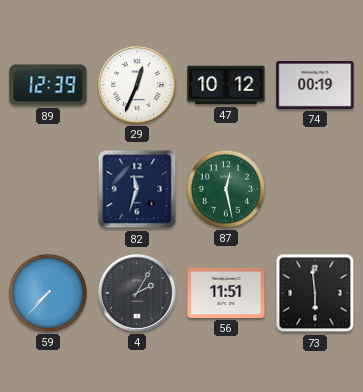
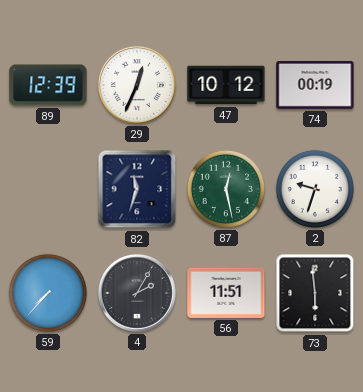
2: none -> 9:33
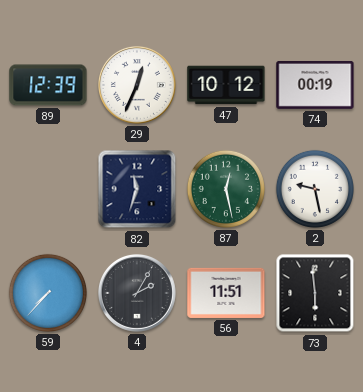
2: 9:33 -> 9:28
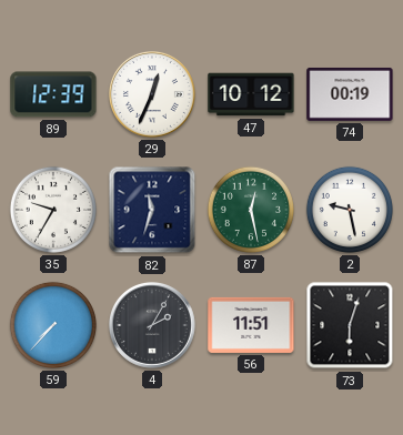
35: none -> 9:35
73: 5:59 -> 6:03
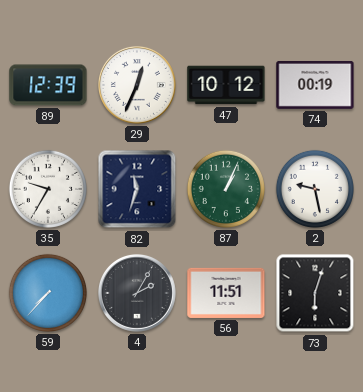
87: 12:28 -> 1:04
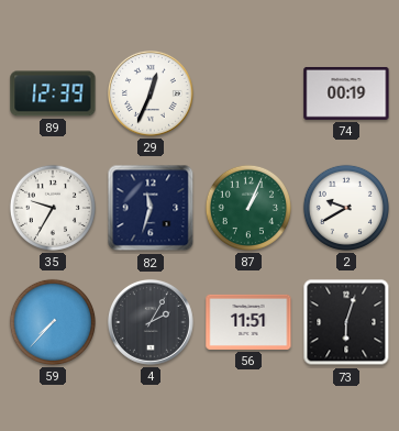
47: 10:12 -> none
2: 9:28 -> 9:40
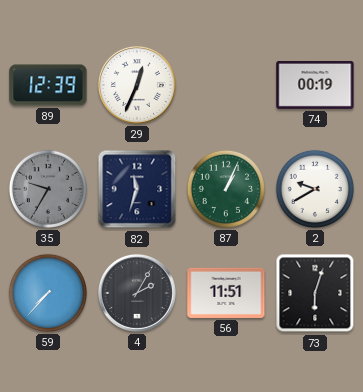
35 dial: white -> grey
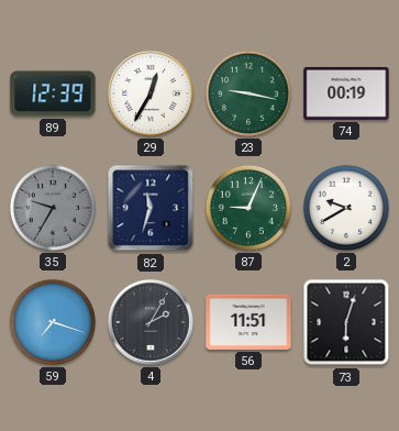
29: 12:34 -> 12:35
23: none -> 9:17
87: 1:04 -> 9:04
59: 7:37 -> 7:18
